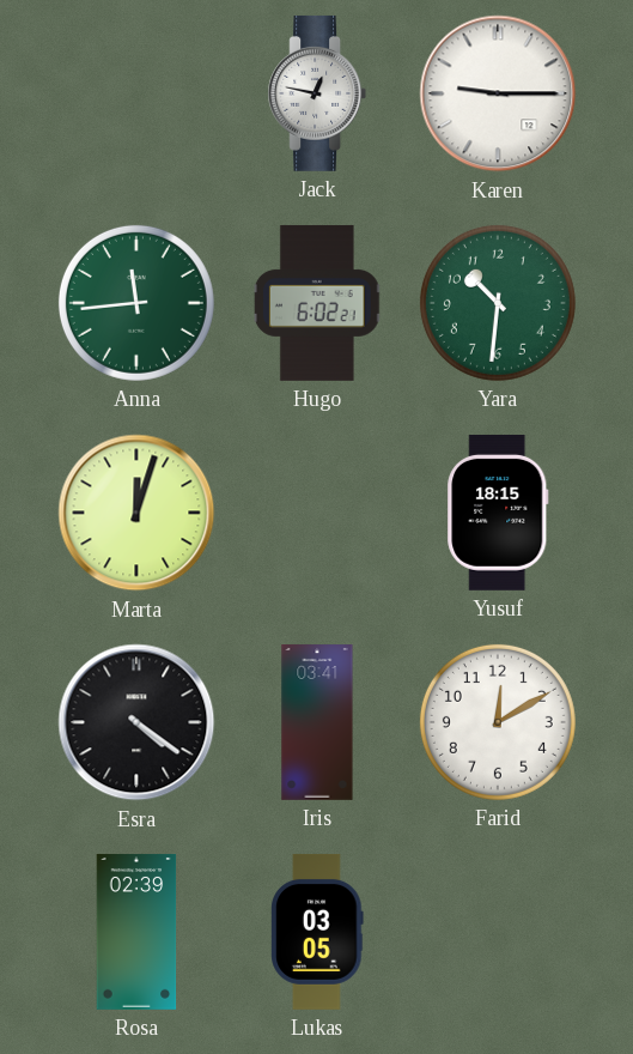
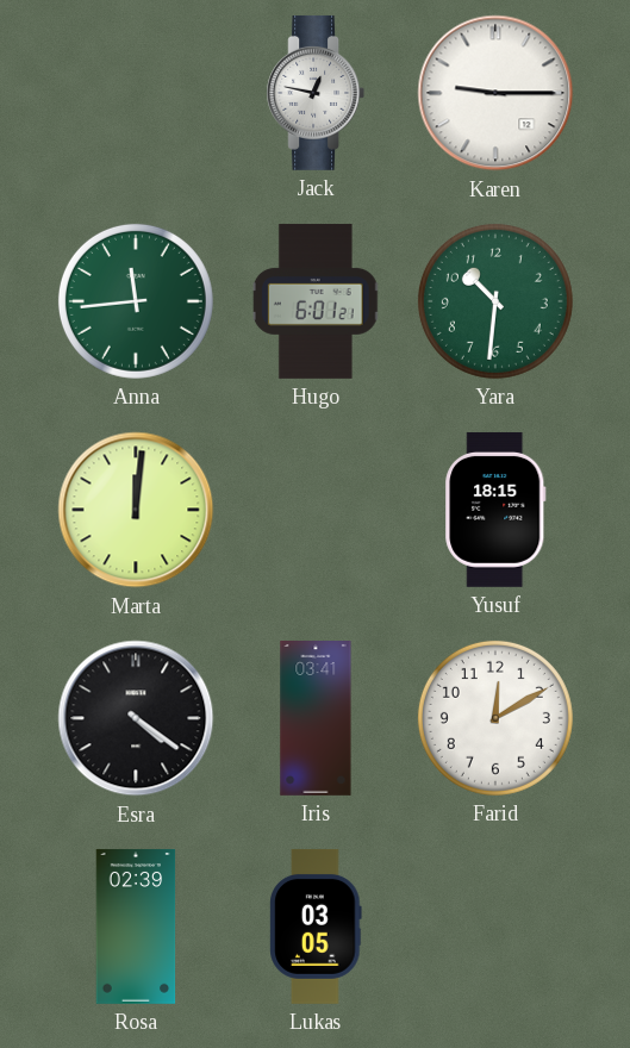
Hugo: 6:02 -> 6:01
Marta: 12:03 -> 12:01
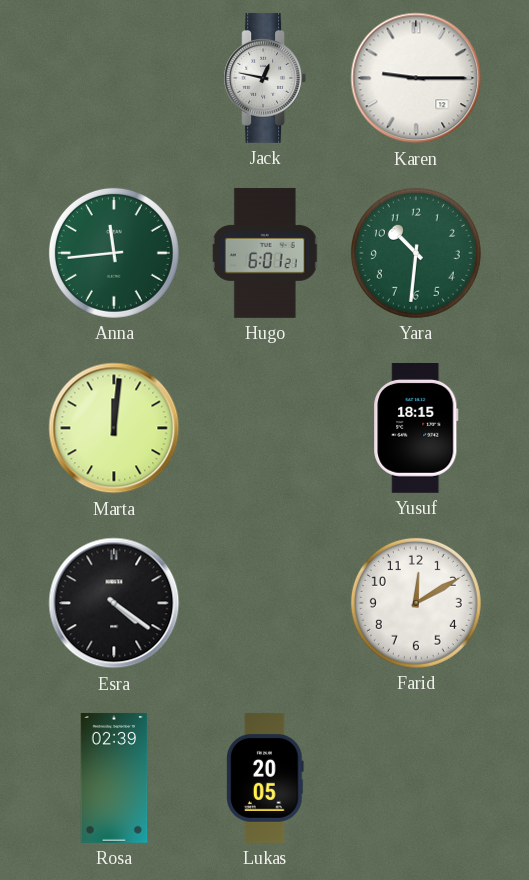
Iris: 03:41 -> none
Lukas: 03:05 -> 20:05
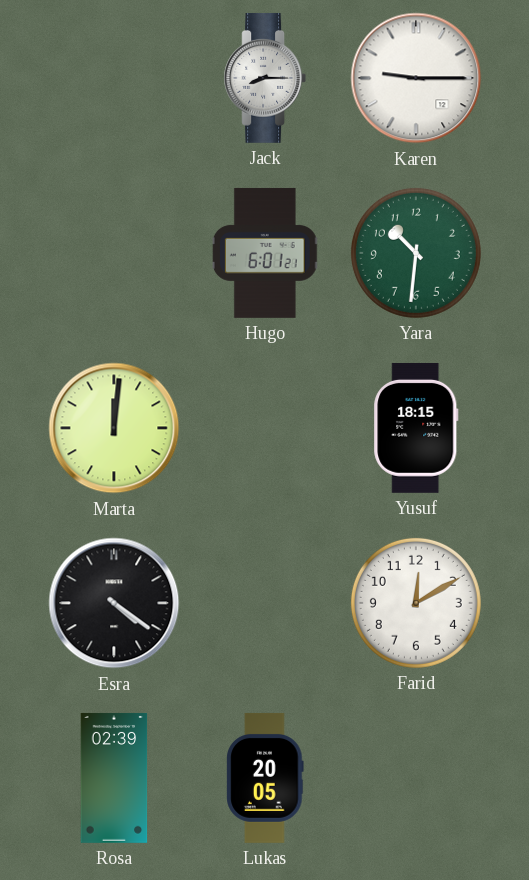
Jack: 12:47 -> 8:15
Anna: 11:44 -> none
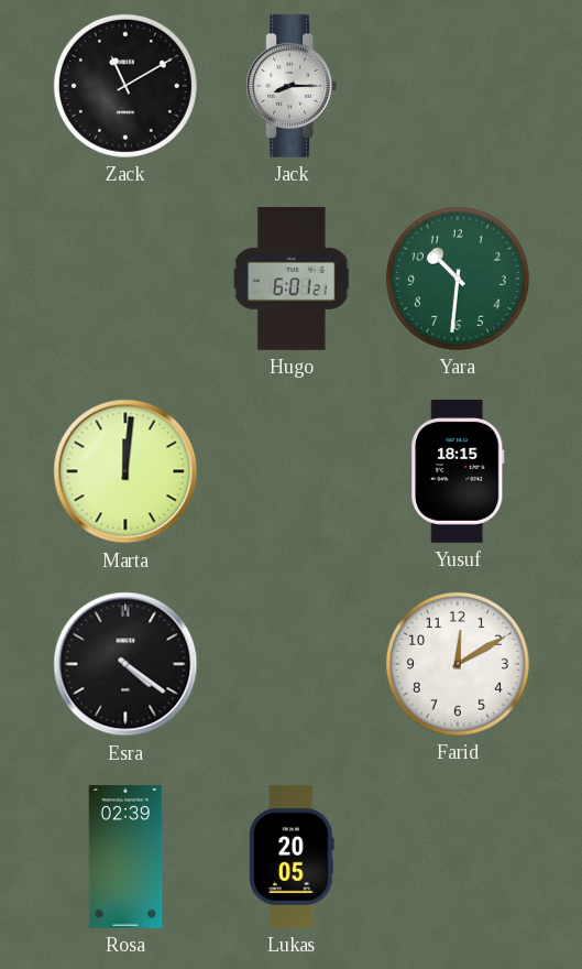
Zack: none -> 11:10
Karen: 9:15 -> none
